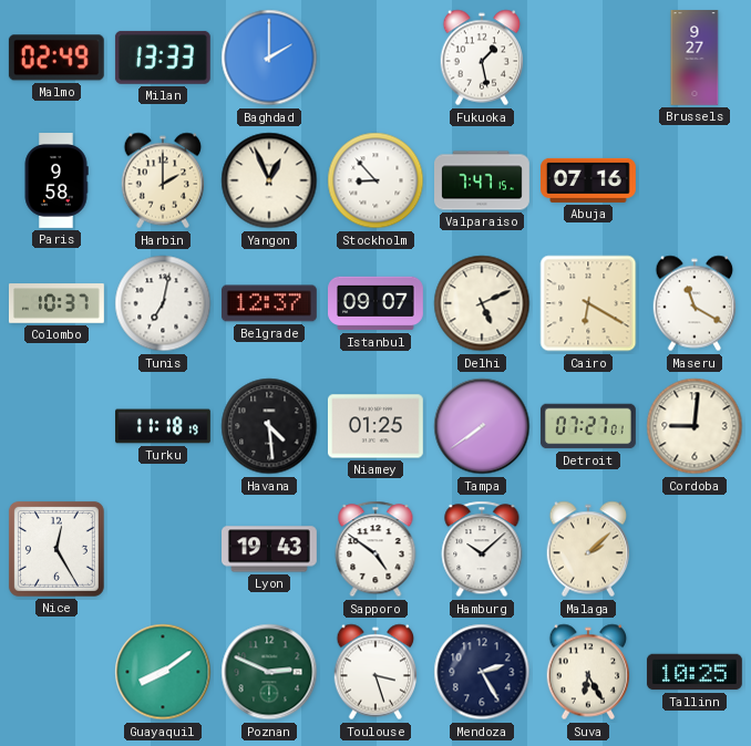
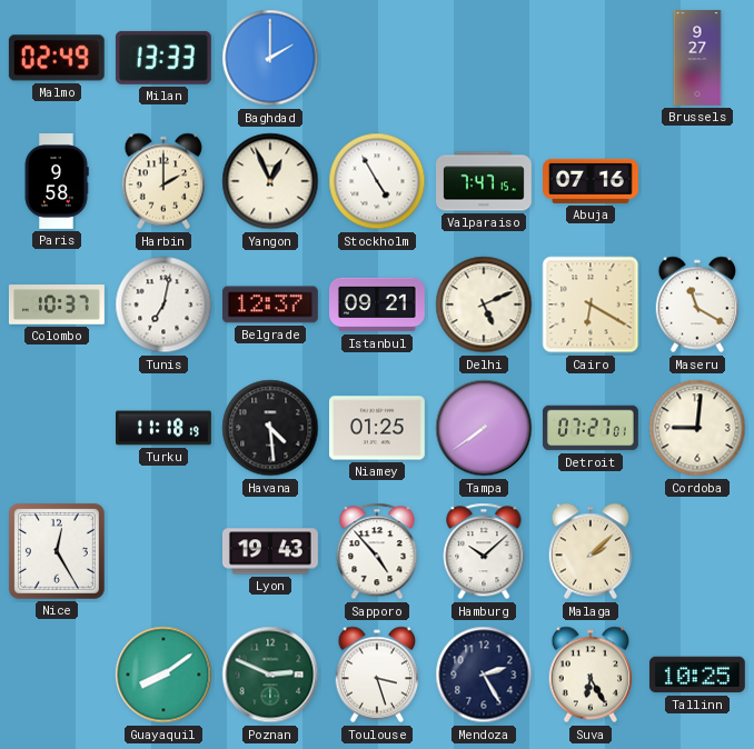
Fukuoka: 1:28 -> none
Stockholm: 8:53 -> 4:55
Istanbul: 09:07 -> 09:21
Sapporo: 4:51 -> 4:53
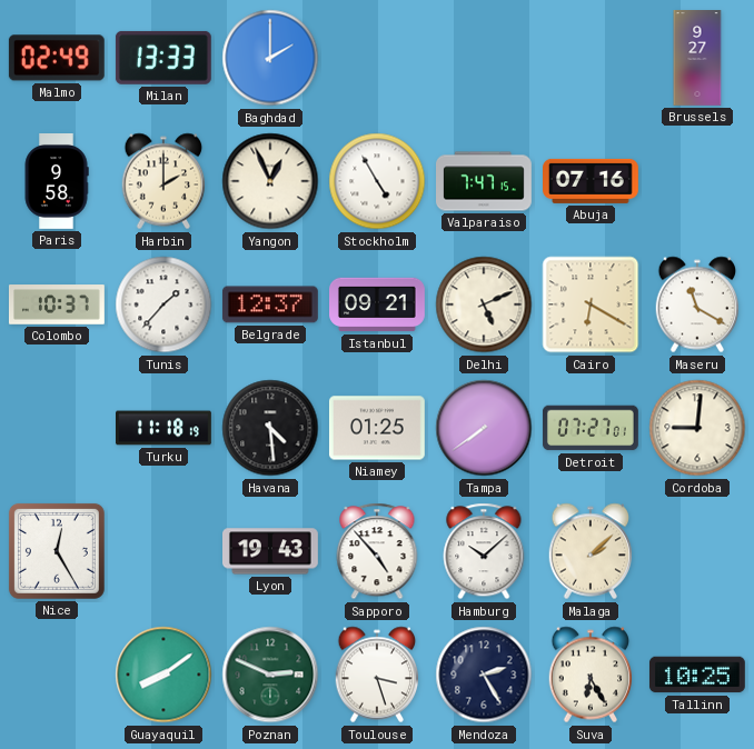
Tunis: 7:02 -> 1:37
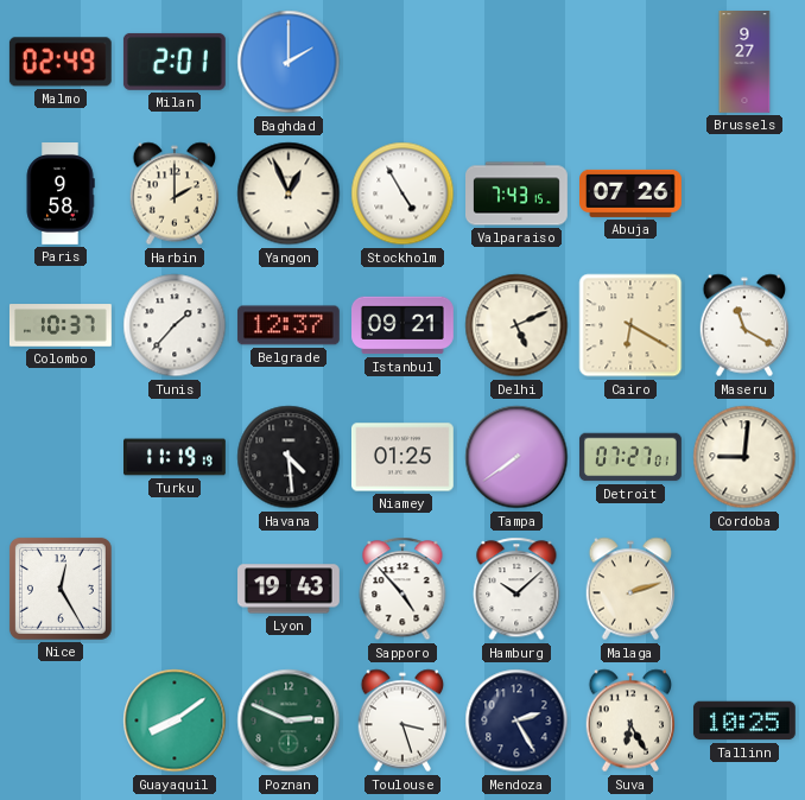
Milan: 13:33 -> 2:01
Valparaiso: 7:47 -> 7:43
Abuja: 07:16 -> 07:26
Turku: 11:18 -> 11:19
Malaga: 2:08 -> 2:12
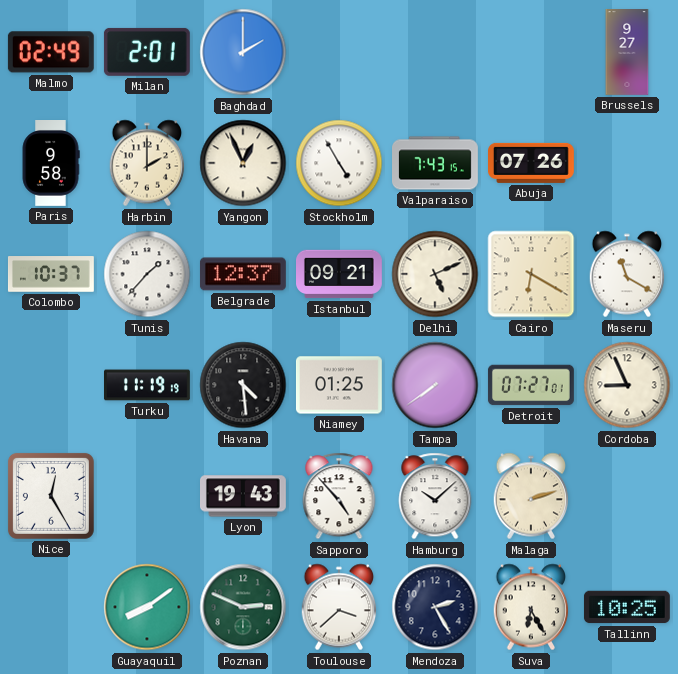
Cordoba: 9:01 -> 8:56
Toulouse: 3:27 -> 3:38
